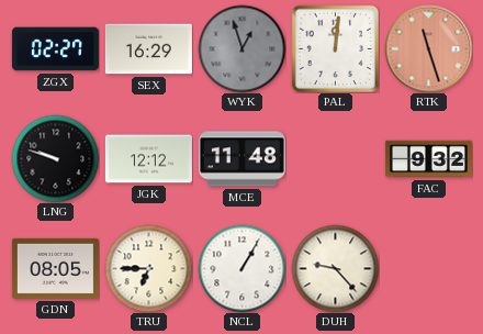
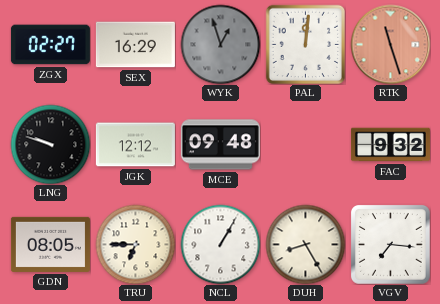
MCE: 11:48 -> 09:48
DUH: 9:23 -> 8:25
VGV: none -> 7:16
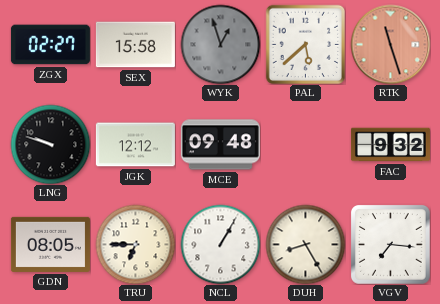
SEX: 16:29 -> 15:58
PAL: 12:01 -> 5:38
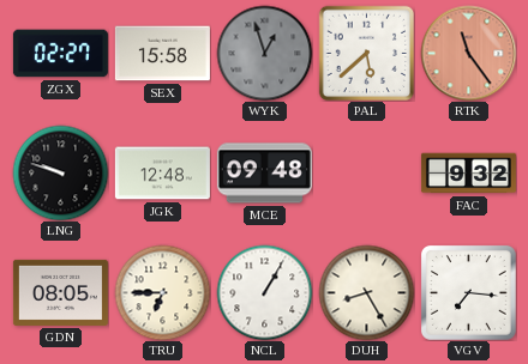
RTK: 11:27 -> 11:24
JGK: 12:12 -> 12:48
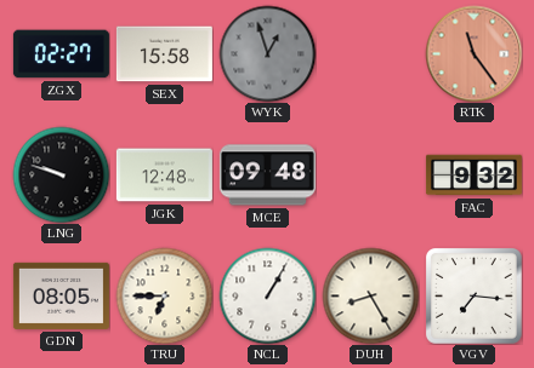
PAL: 5:38 -> none
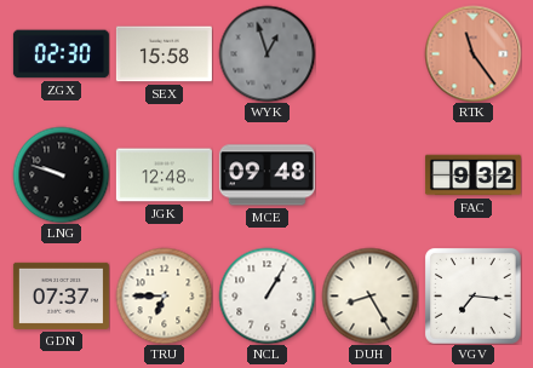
ZGX: 02:27 -> 02:30
GDN: 08:05 -> 07:37
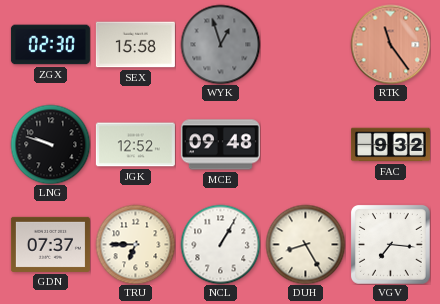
JGK: 12:48 -> 12:52
